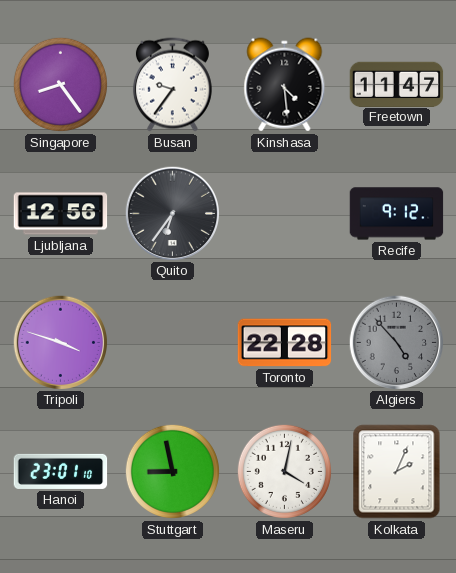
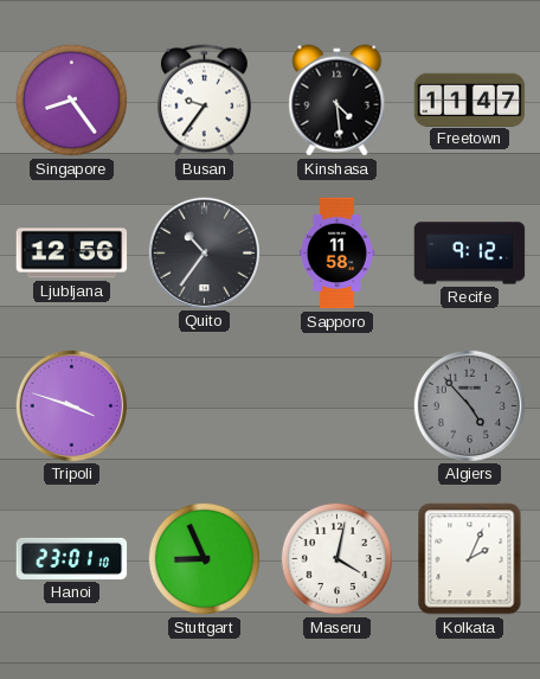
Quito: 6:36 -> 10:36
Sapporo: none -> 11:58
Toronto: 22:28 -> none
Stuttgart: 8:58 -> 8:56
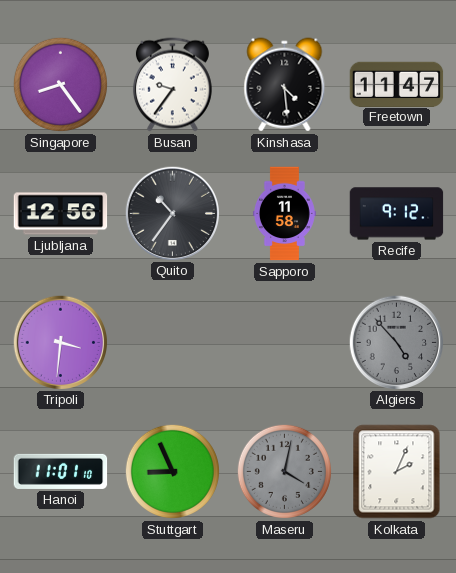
Tripoli: 3:48 -> 3:31
Hanoi: 23:01 -> 11:01
Maseru dial: white -> grey
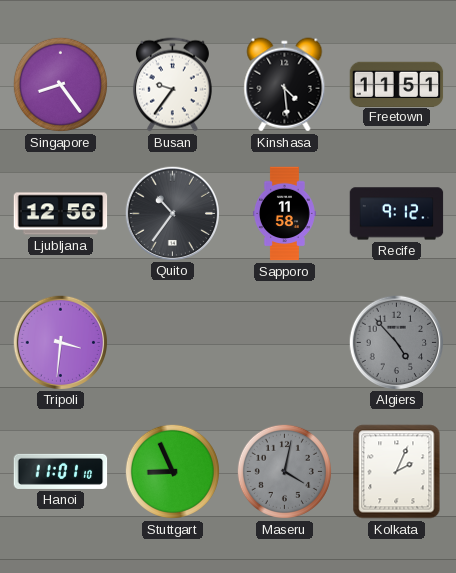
Freetown: 11:47 -> 11:51
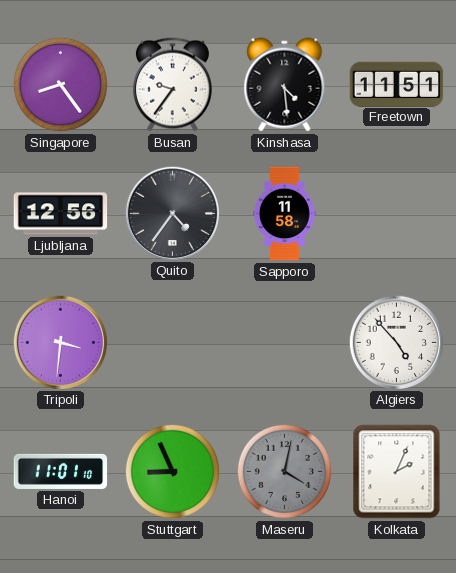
Quito: 10:36 -> 4:36
Recife: 9:12 -> none
Algiers dial: grey -> white
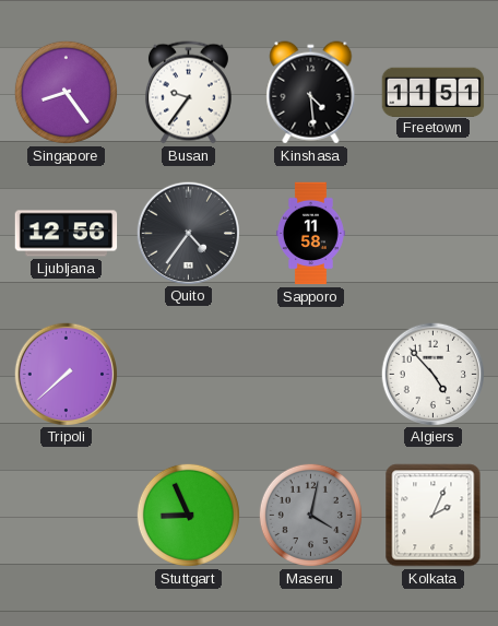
Tripoli: 3:31 -> 7:38
Hanoi: 11:01 -> none
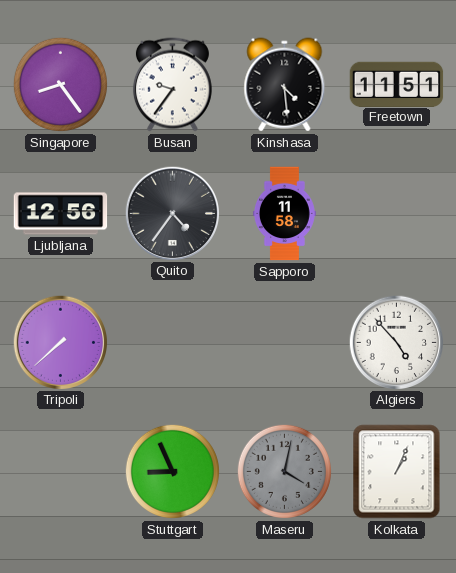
Kolkata: 2:04 -> 1:04
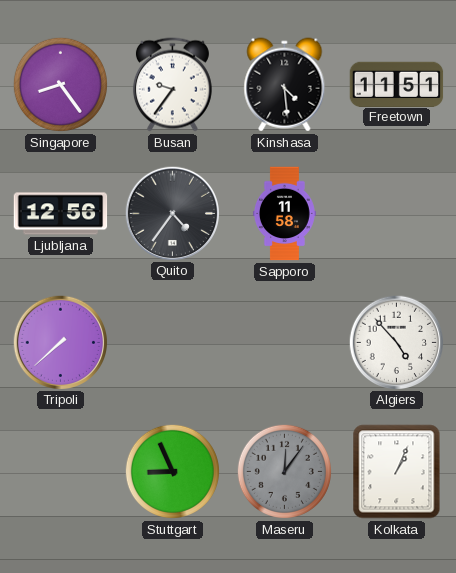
Maseru: 4:02 -> 12:06
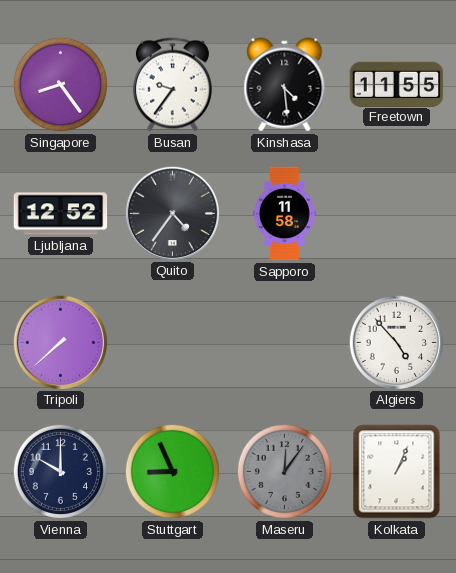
Freetown: 11:51 -> 11:55
Ljubljana: 12:56 -> 12:52
Vienna: none -> 10:00
